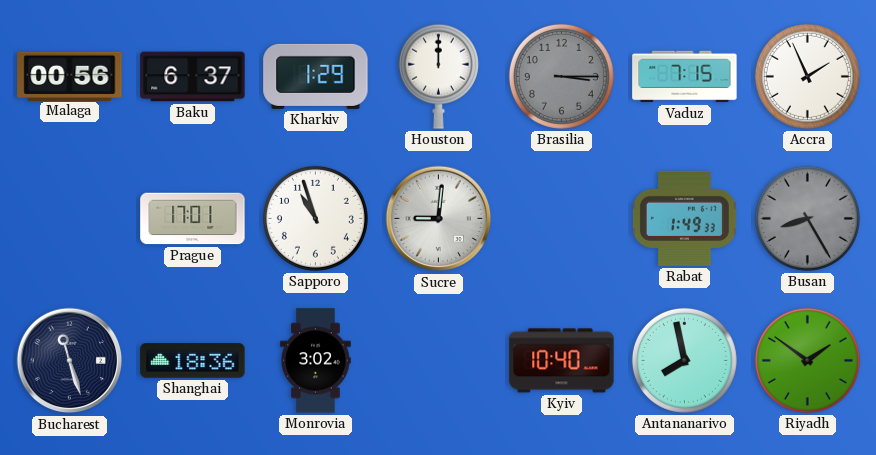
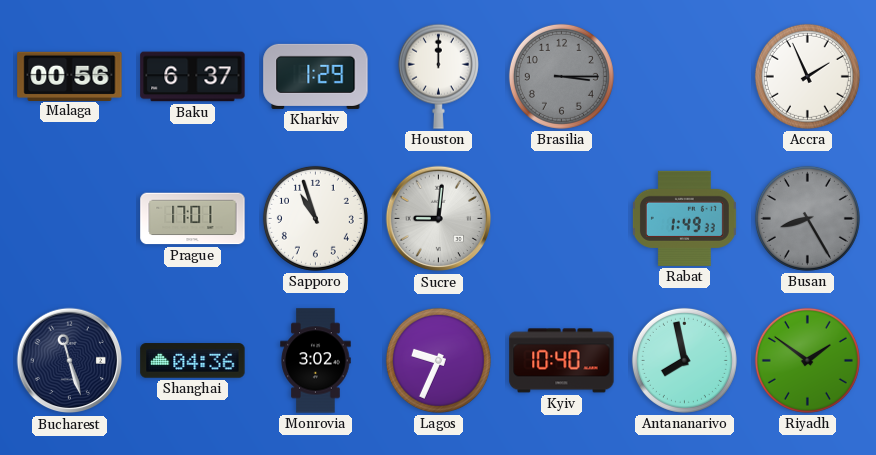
Vaduz: 7:15 -> none
Shanghai: 18:36 -> 04:36
Lagos: none -> 9:34
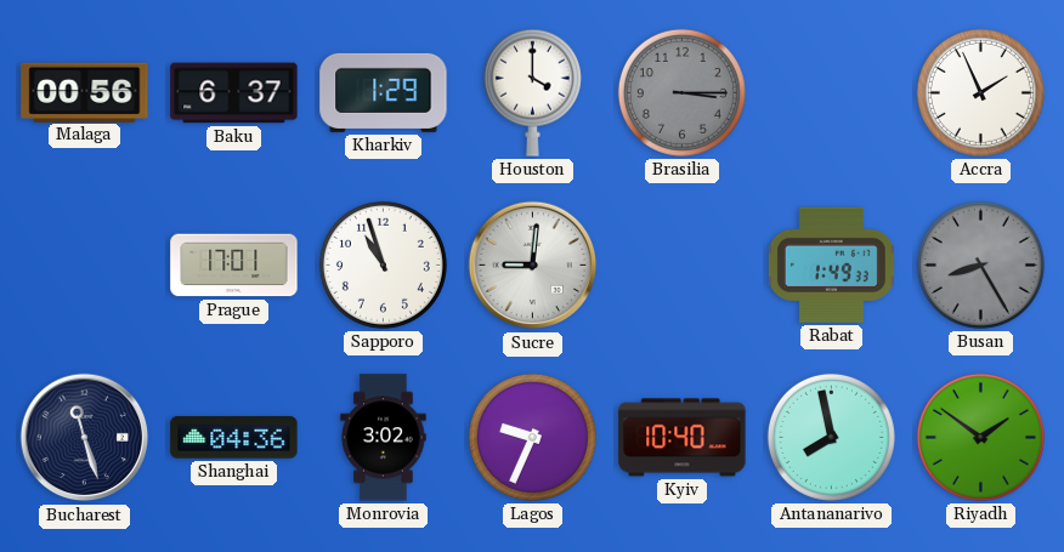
Houston: 12:00 -> 4:00
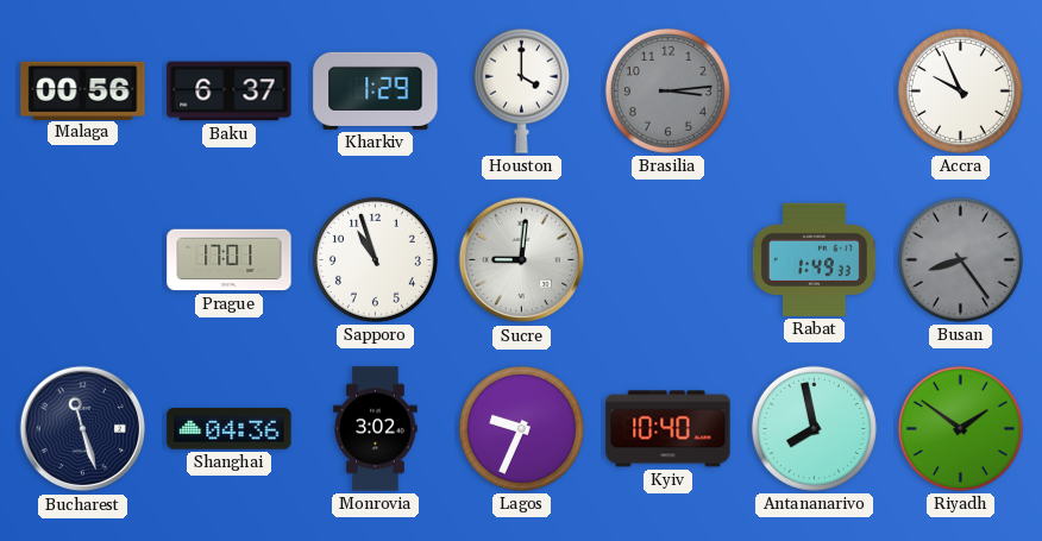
Brasilia: 3:15 -> 3:14
Accra: 1:56 -> 9:56
Busan: 8:25 -> 8:24
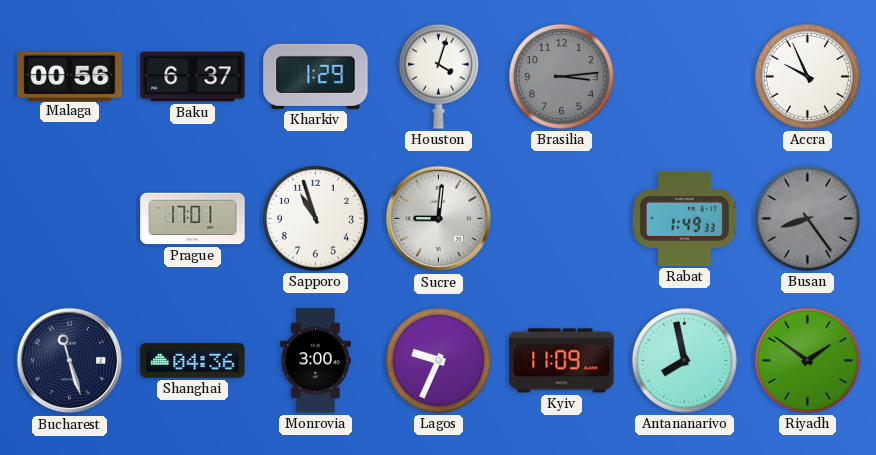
Houston: 4:00 -> 4:03
Monrovia: 3:02 -> 3:00
Kyiv: 10:40 -> 11:09
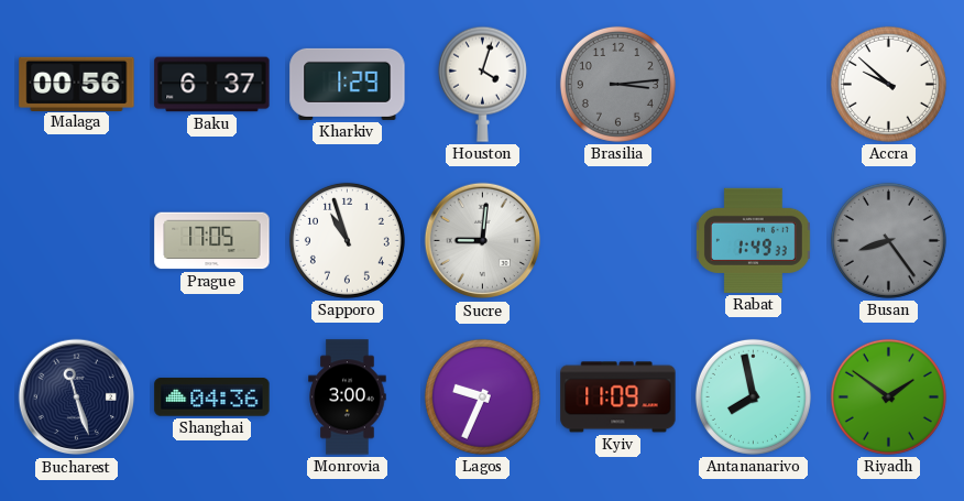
Accra: 9:56 -> 9:52
Prague: 17:01 -> 17:05
